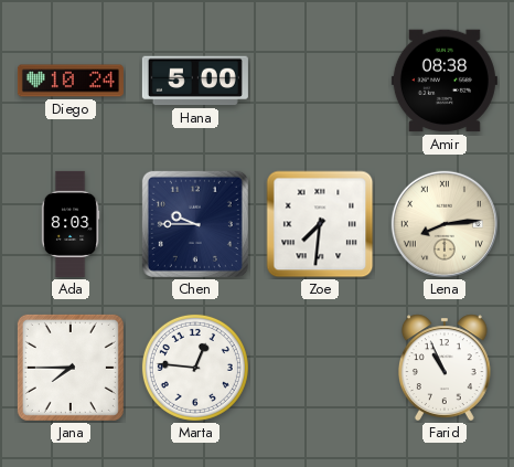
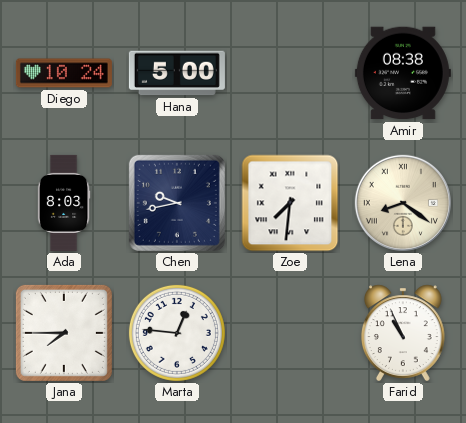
Chen: 9:45 -> 9:43
Lena: 8:14 -> 8:21
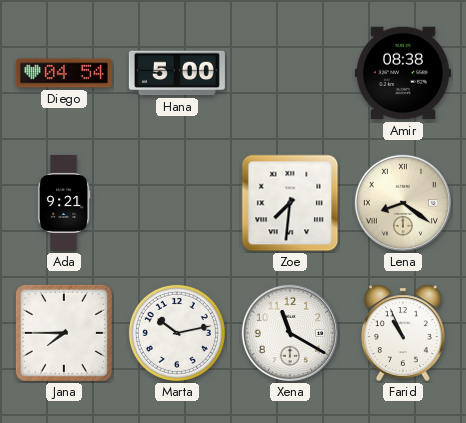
Diego: 10:24 -> 04:54
Ada: 8:03 -> 9:21
Chen: 9:43 -> none
Marta: 12:46 -> 10:13
Xena: none -> 11:20
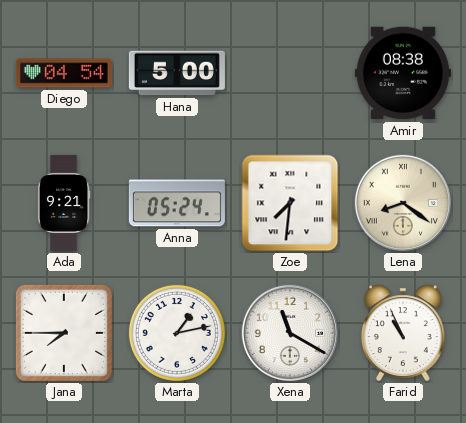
Anna: none -> 05:24
Marta: 10:13 -> 1:13
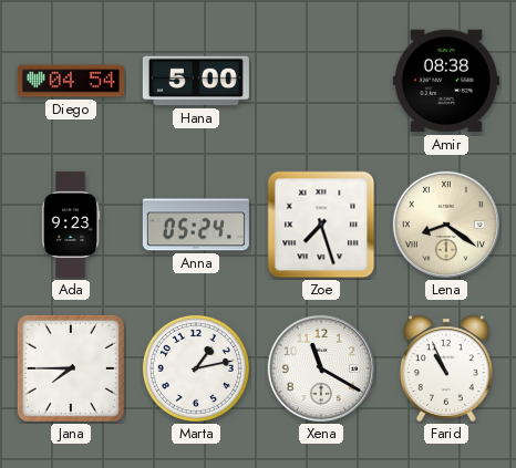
Ada: 9:21 -> 9:23
Zoe: 7:31 -> 7:27
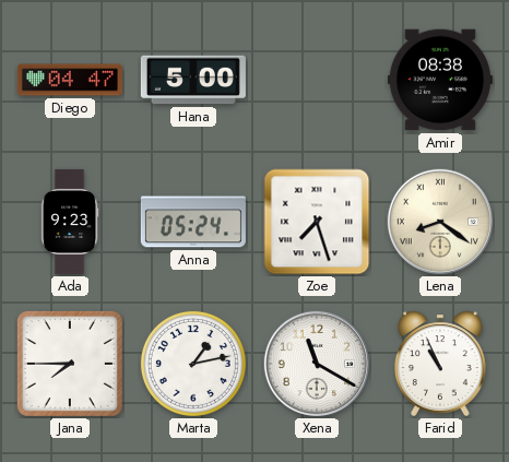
Diego: 04:54 -> 04:47
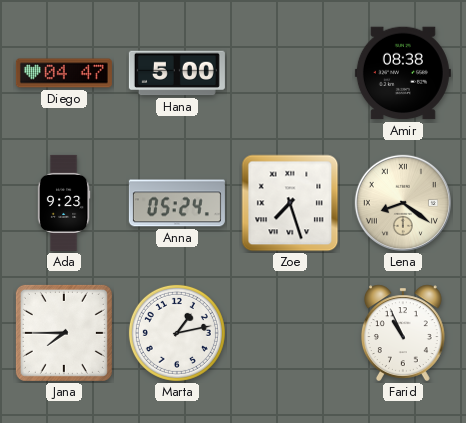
Xena: 11:20 -> none
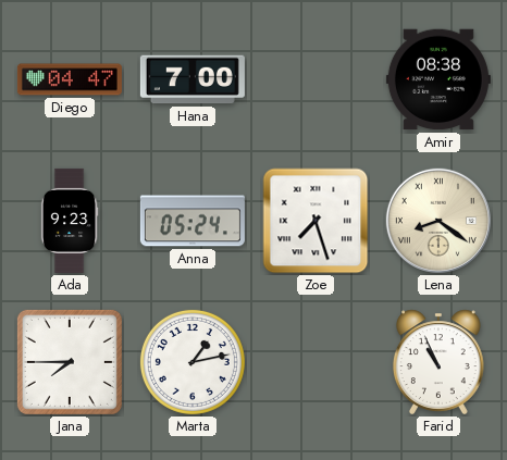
Hana: 5:00 -> 7:00
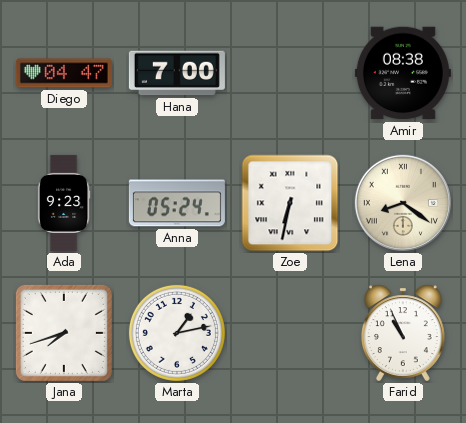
Zoe: 7:27 -> 6:32
Jana: 7:45 -> 7:42
